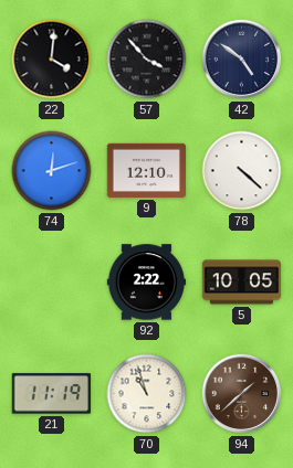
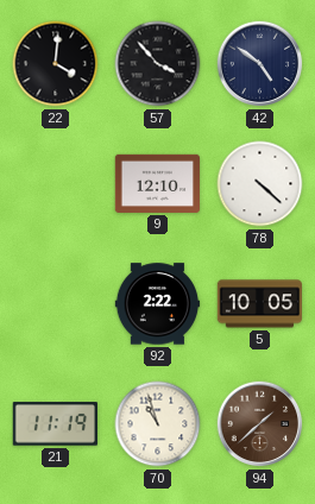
74: 12:12 -> none
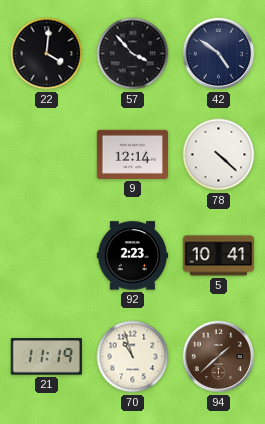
9: 12:10 -> 12:14
92: 2:22 -> 2:23
5: 10:05 -> 10:41
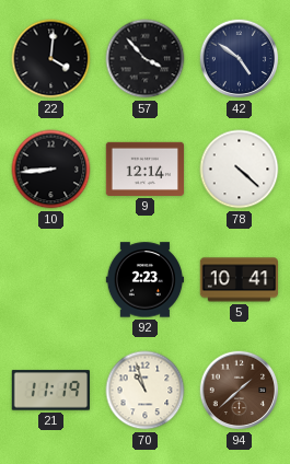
10: none -> 8:44
